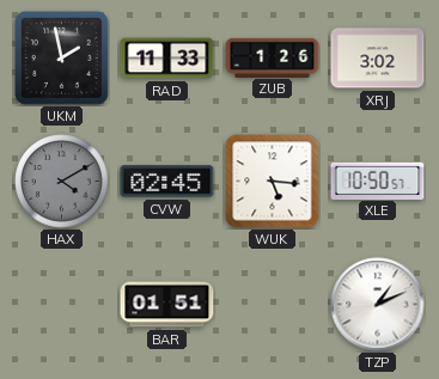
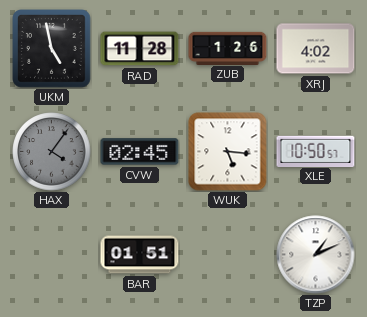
UKM: 1:58 -> 4:58
RAD: 11:33 -> 11:28
XRJ: 3:02 -> 4:02
HAX: 4:10 -> 4:06
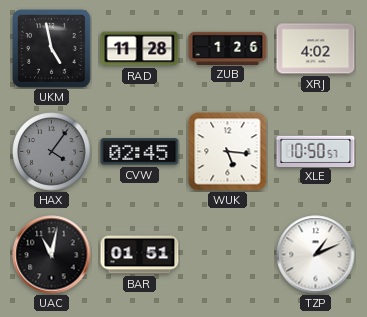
UAC: none -> 11:02
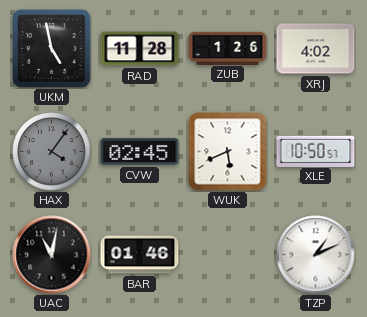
WUK: 5:16 -> 5:41
BAR: 01:51 -> 01:46
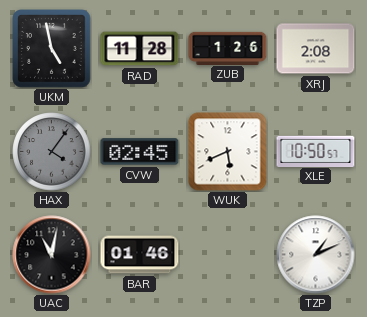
XRJ: 4:02 -> 2:08
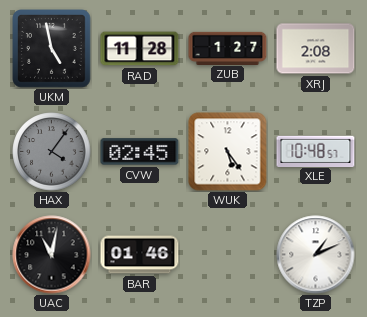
ZUB: 1:26 -> 1:27
WUK: 5:41 -> 5:24
XLE: 10:50 -> 10:48
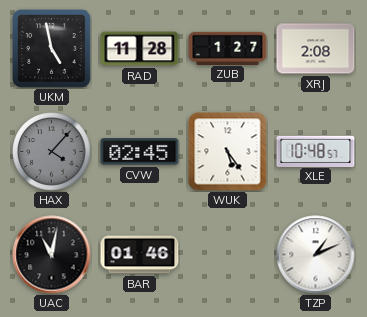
HAX: 4:06 -> 4:07
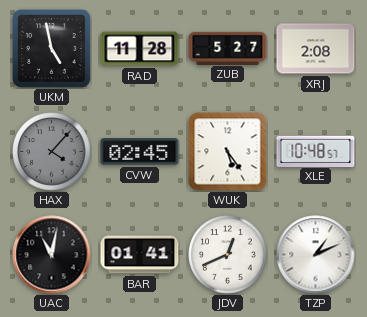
ZUB: 1:27 -> 5:27
BAR: 01:46 -> 01:41
JDV: none -> 12:41
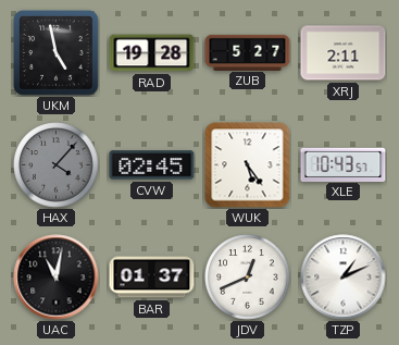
RAD: 11:28 -> 19:28
XRJ: 2:08 -> 2:11
XLE: 10:48 -> 10:43
BAR: 01:41 -> 01:37
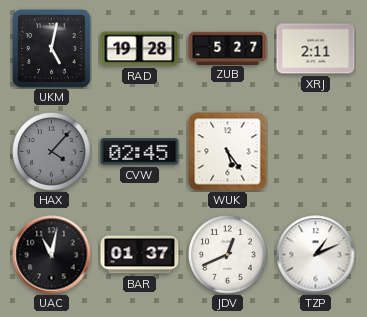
UKM: 4:58 -> 5:02
XLE: 10:43 -> none
